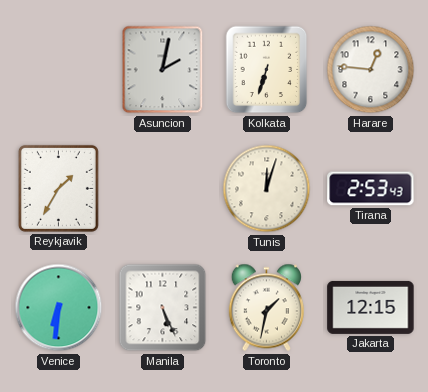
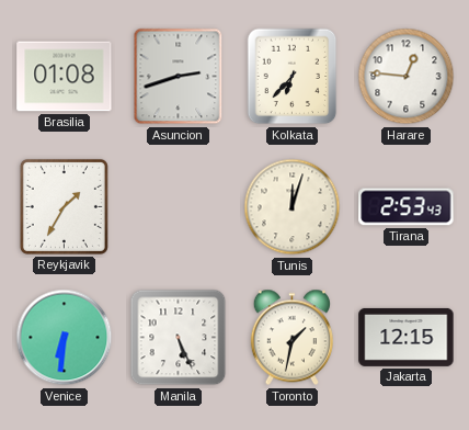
Brasilia: none -> 01:08
Asuncion: 2:02 -> 2:42
Kolkata: 6:33 -> 6:37
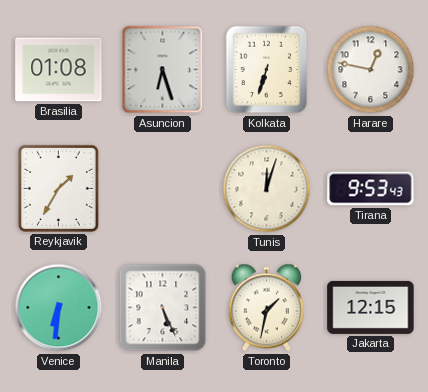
Asuncion: 2:42 -> 6:27
Kolkata: 6:37 -> 6:33
Harare: 12:46 -> 12:47
Tirana: 2:53 -> 9:53
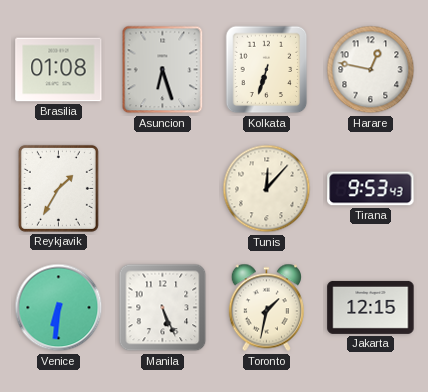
Tunis: 12:03 -> 12:07
